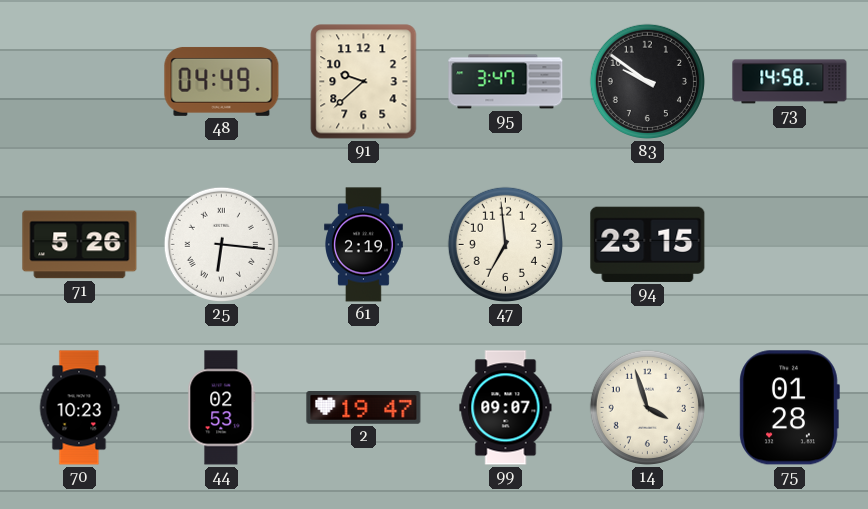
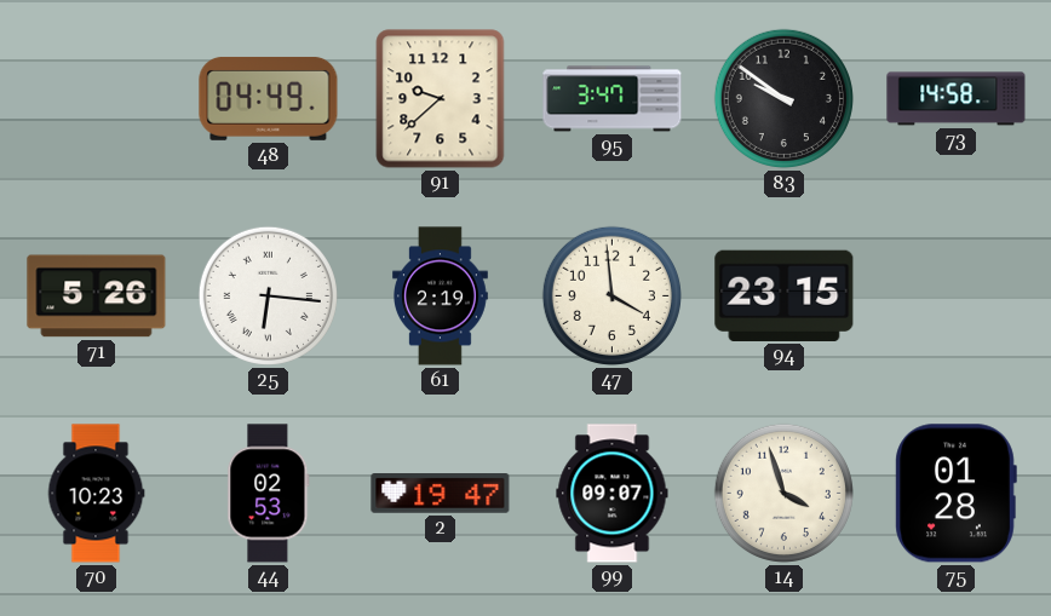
47: 6:59 -> 3:59
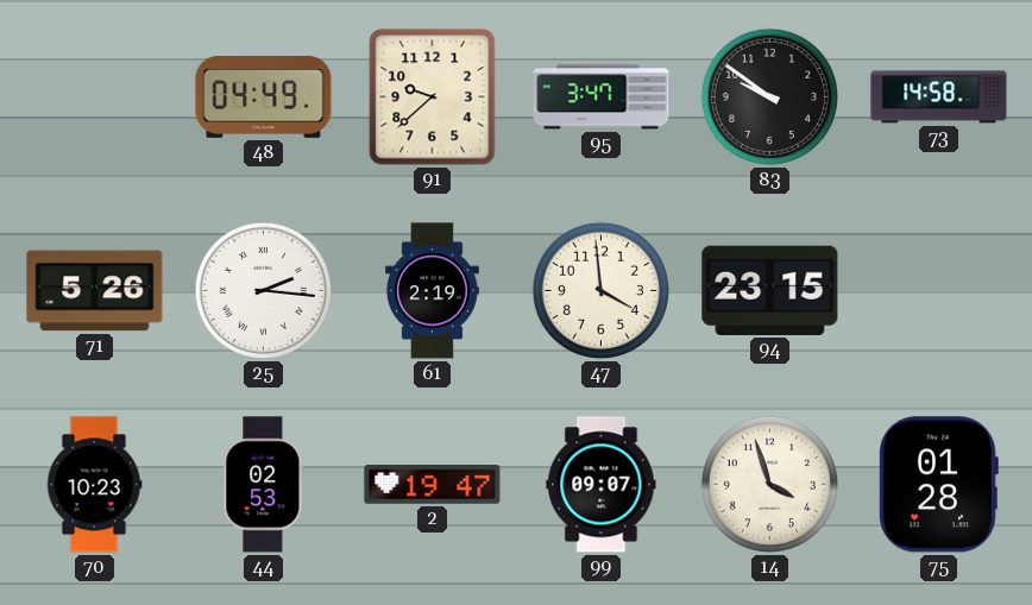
25: 6:16 -> 2:16
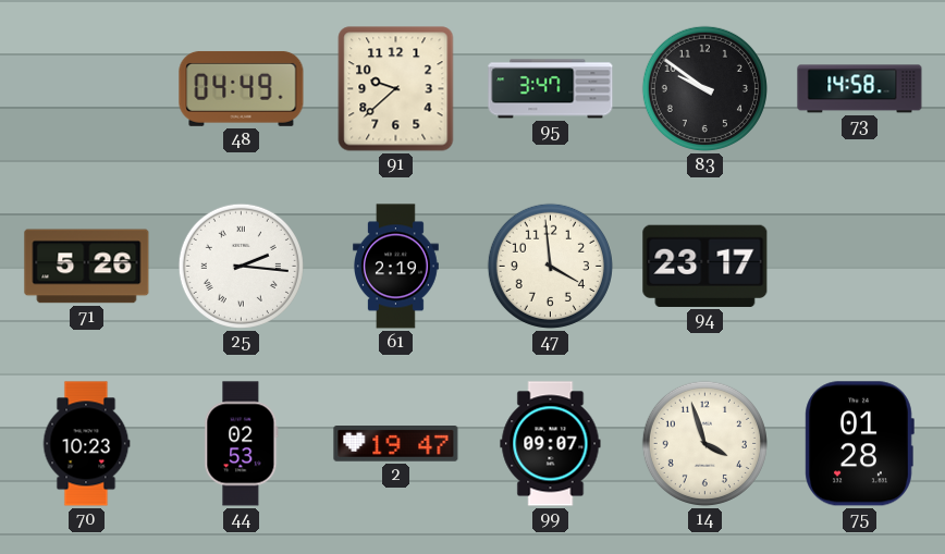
94: 23:15 -> 23:17
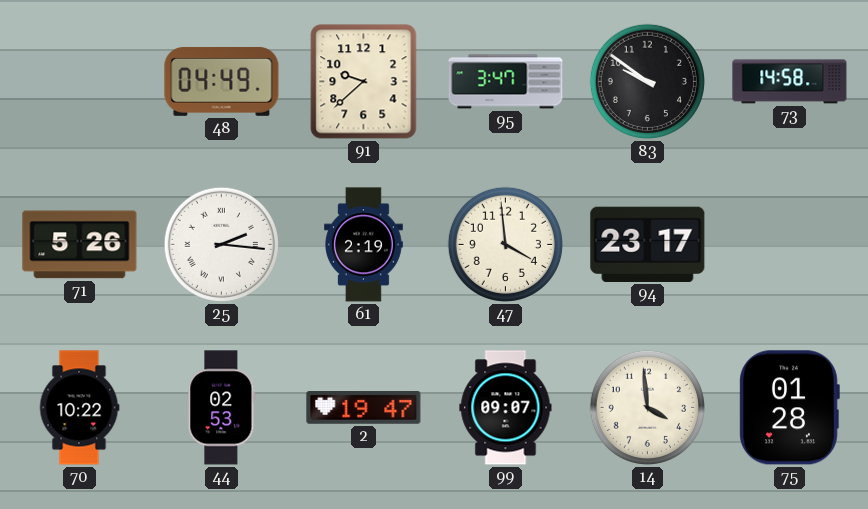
70: 10:23 -> 10:22
14: 3:57 -> 3:59
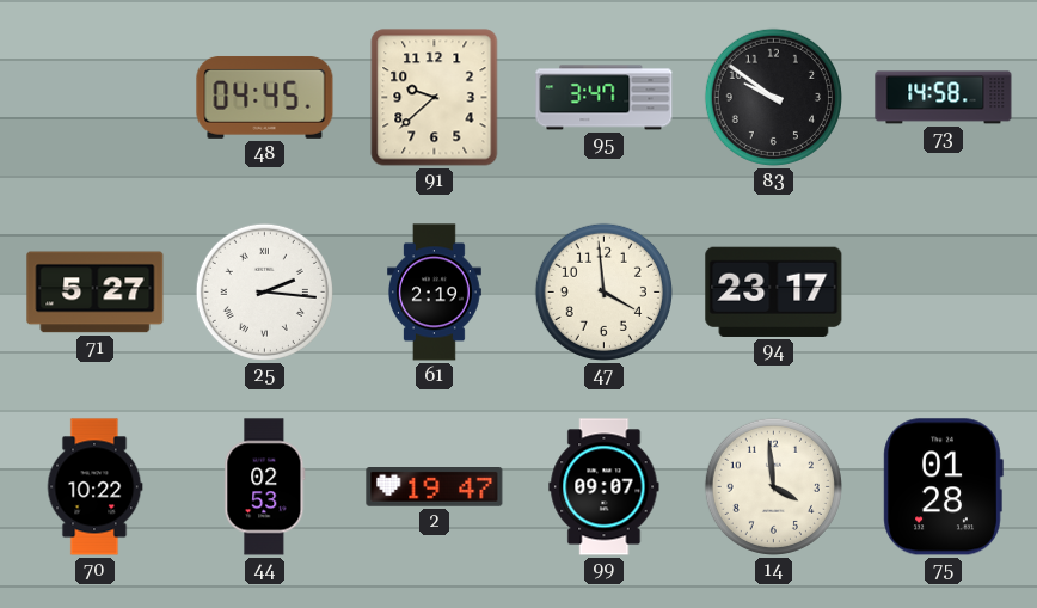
48: 04:49 -> 04:45
71: 5:26 -> 5:27
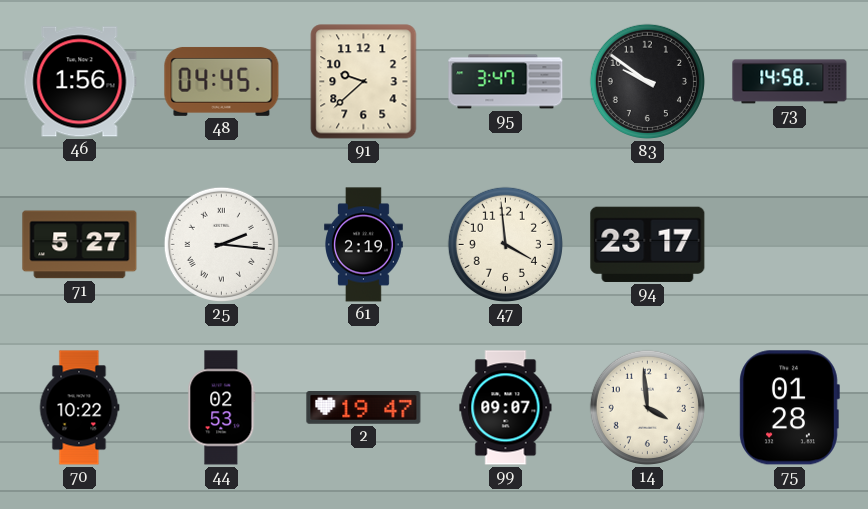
46: none -> 1:56
